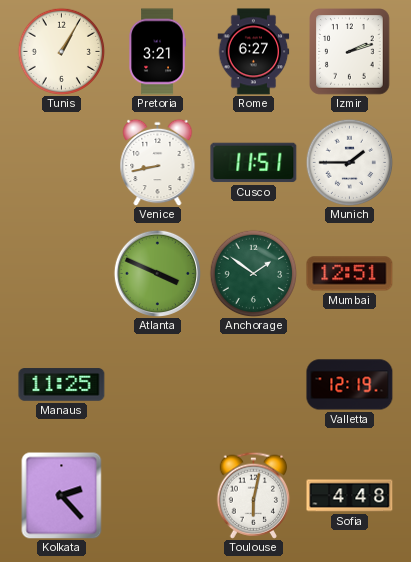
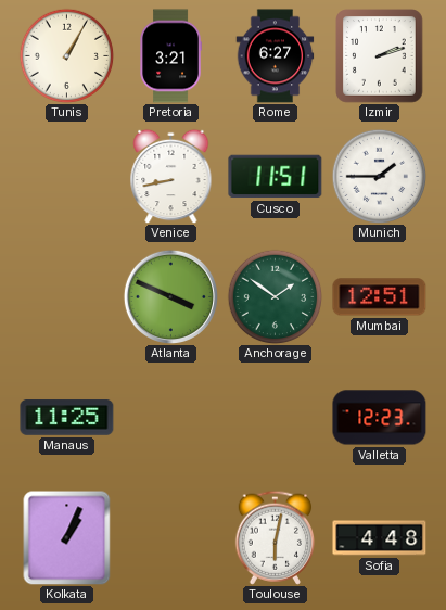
Valletta: 12:19 -> 12:23
Kolkata: 2:23 -> 1:04
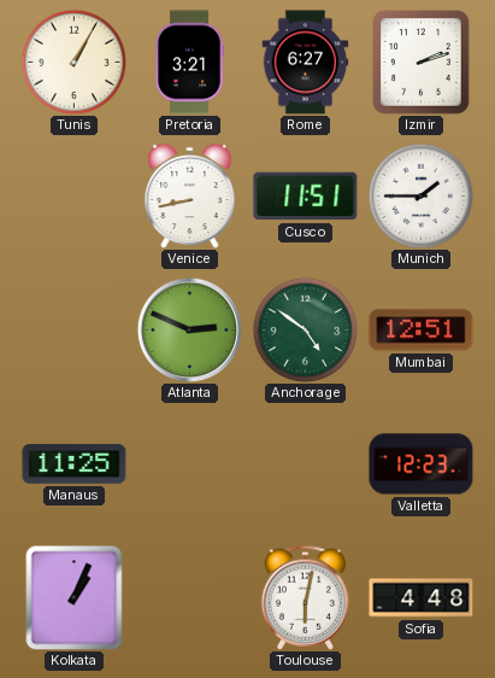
Atlanta: 3:49 -> 2:49
Anchorage: 1:51 -> 4:51
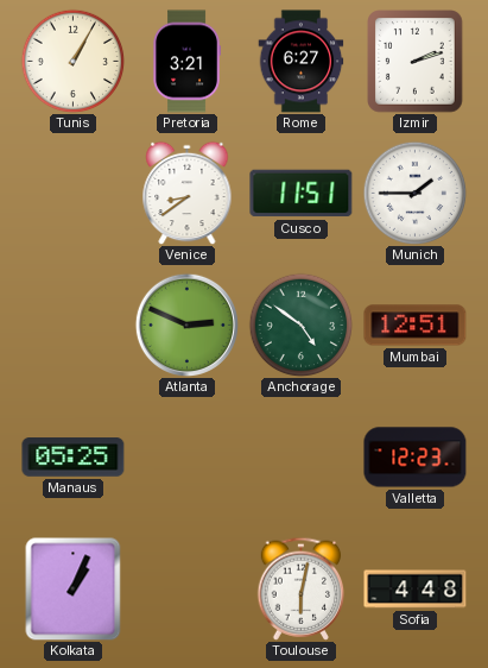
Venice: 8:43 -> 8:39
Manaus: 11:25 -> 05:25
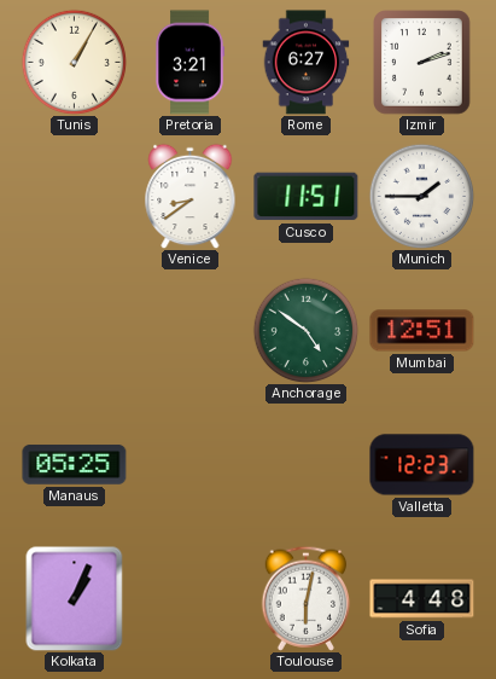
Atlanta: 2:49 -> none
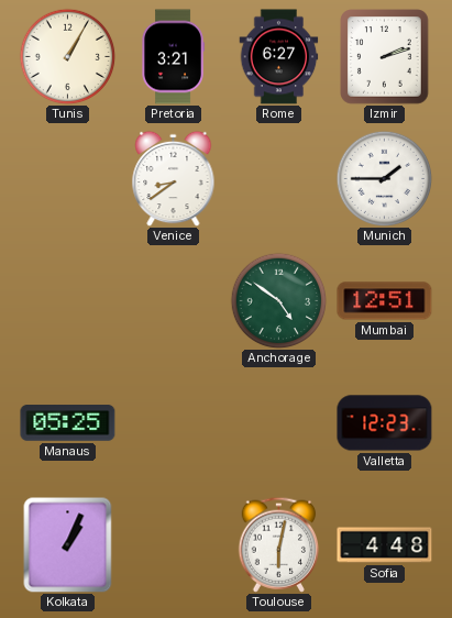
Cusco: 11:51 -> none
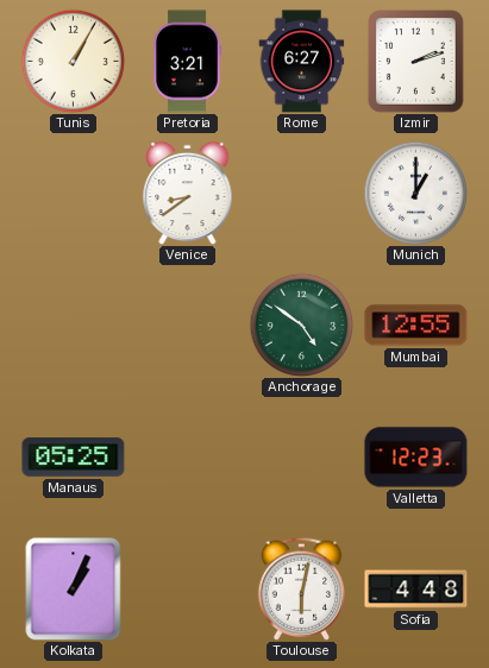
Munich: 1:45 -> 1:00
Mumbai: 12:51 -> 12:55
